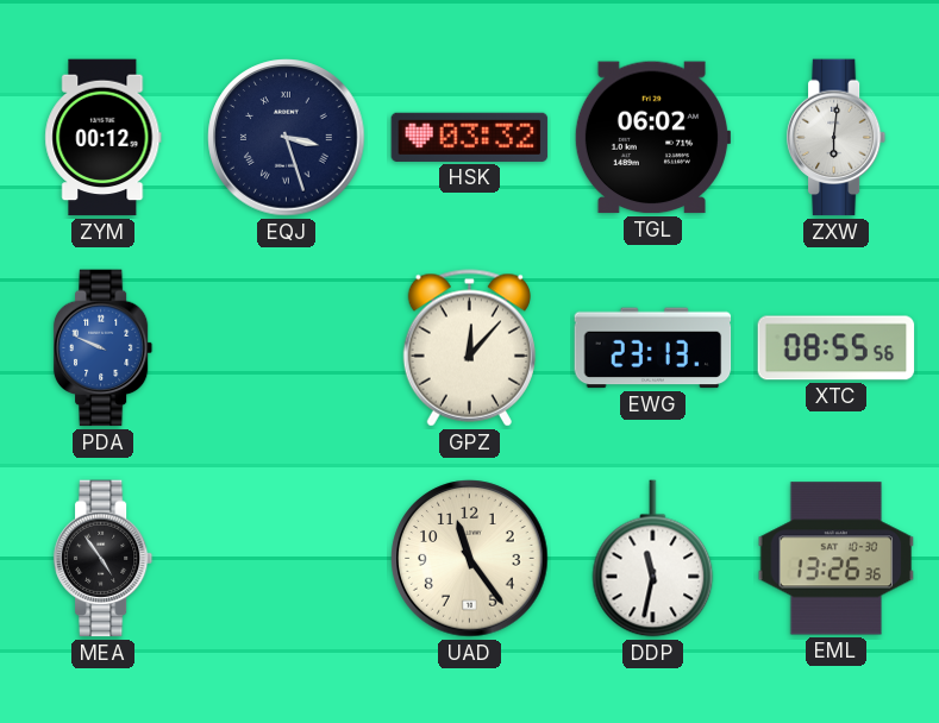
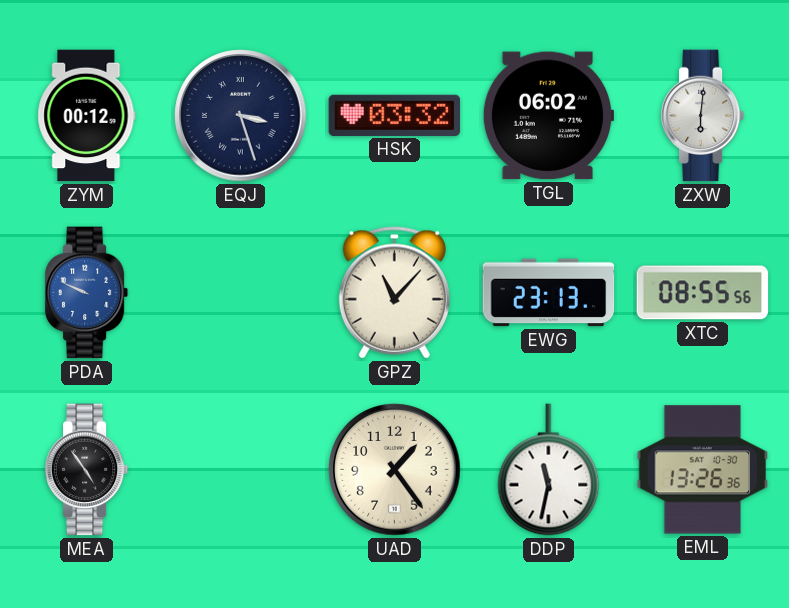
GPZ: 12:07 -> 11:07
UAD: 11:24 -> 1:24
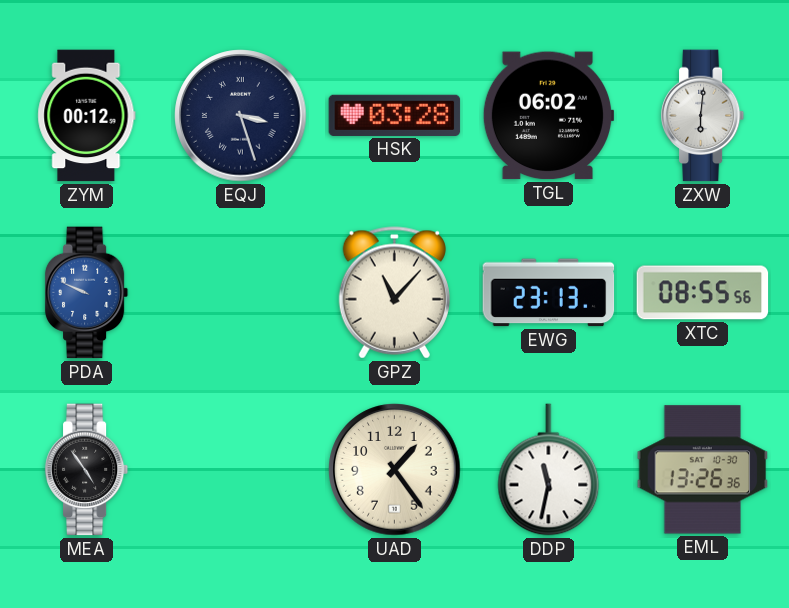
HSK: 03:32 -> 03:28
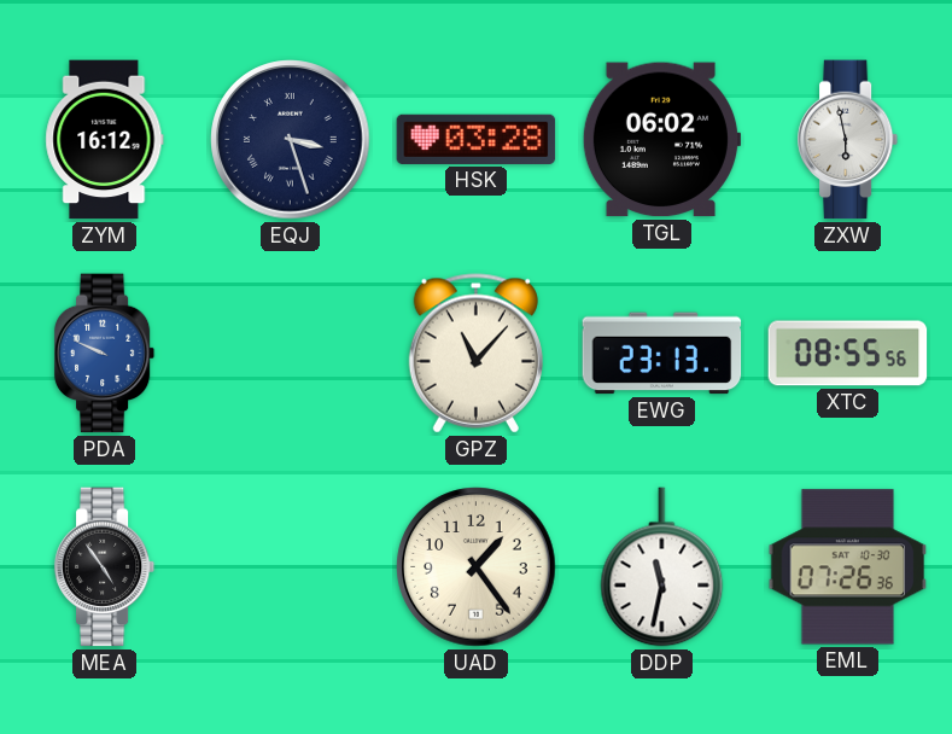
ZYM: 00:12 -> 16:12
ZXW: 6:01 -> 5:58
EML: 13:26 -> 07:26
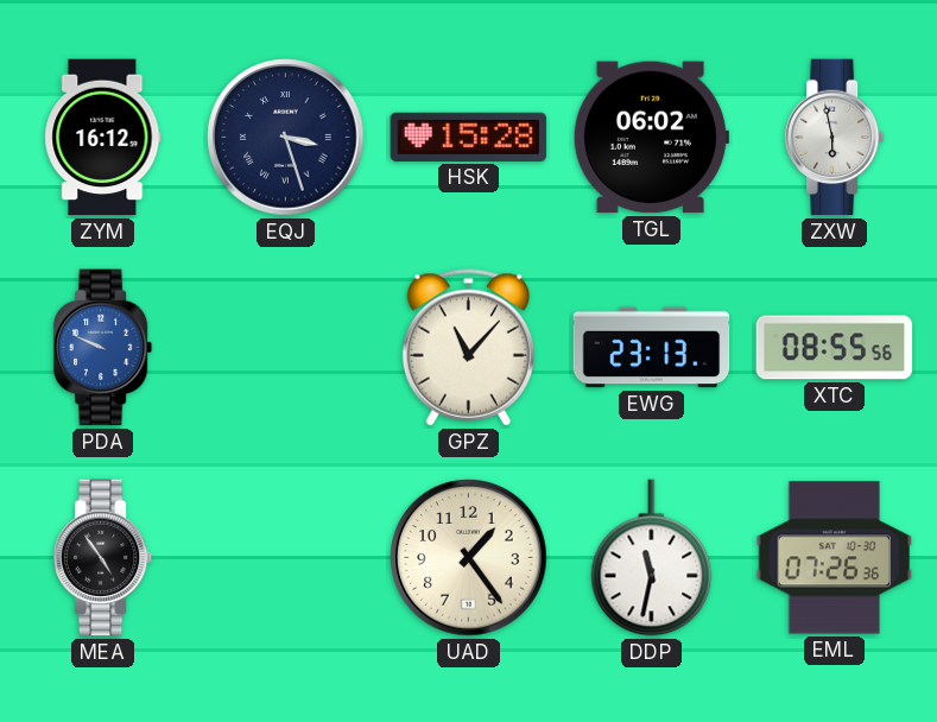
HSK: 03:28 -> 15:28
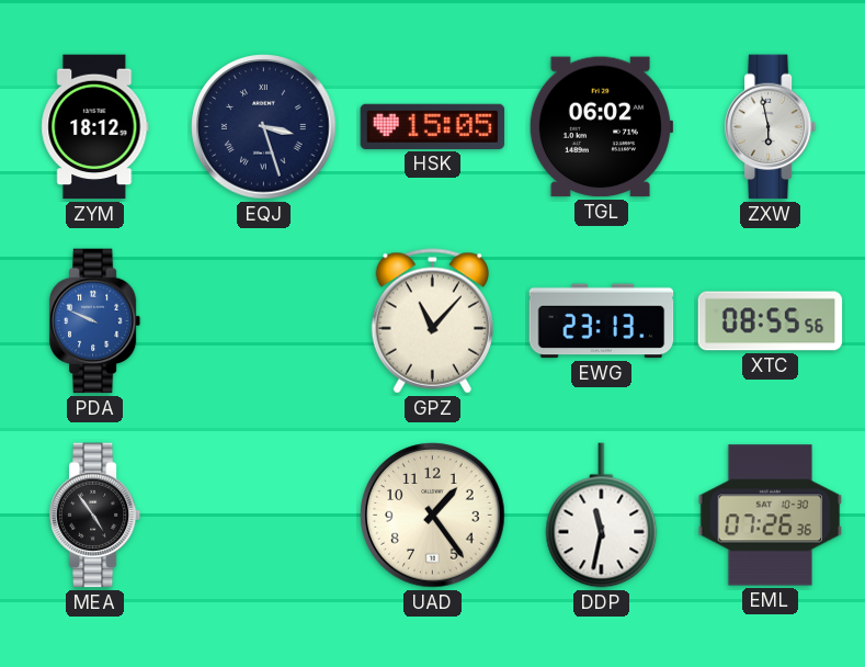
ZYM: 16:12 -> 18:12
HSK: 15:28 -> 15:05
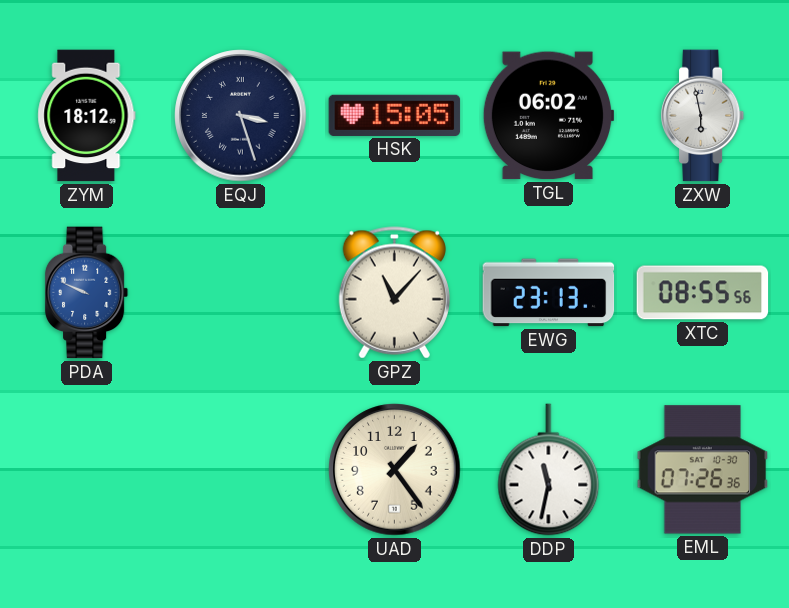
MEA: 4:54 -> none
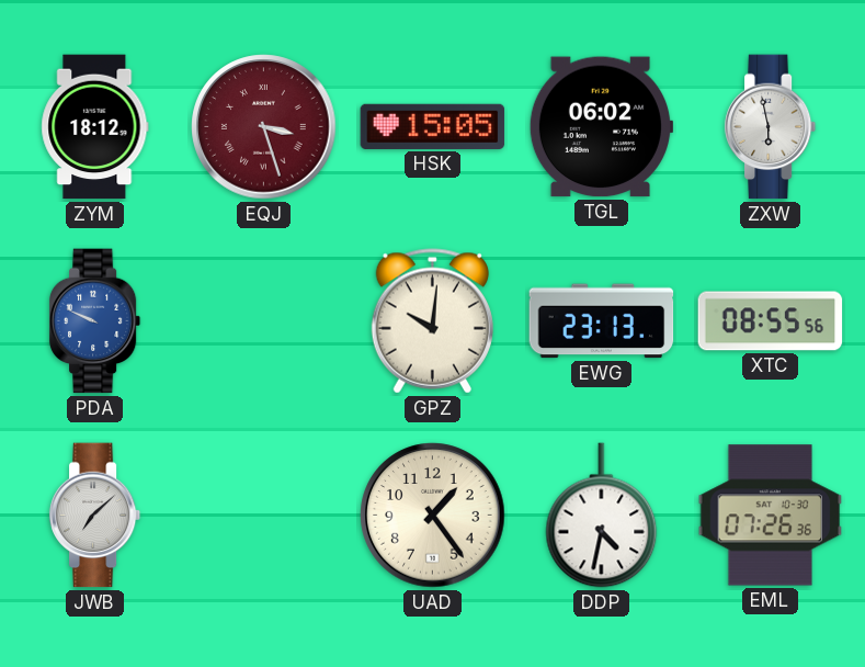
EQJ dial: navy -> burgundy
GPZ: 11:07 -> 10:01
JWB: none -> 7:08
DDP: 11:32 -> 4:32
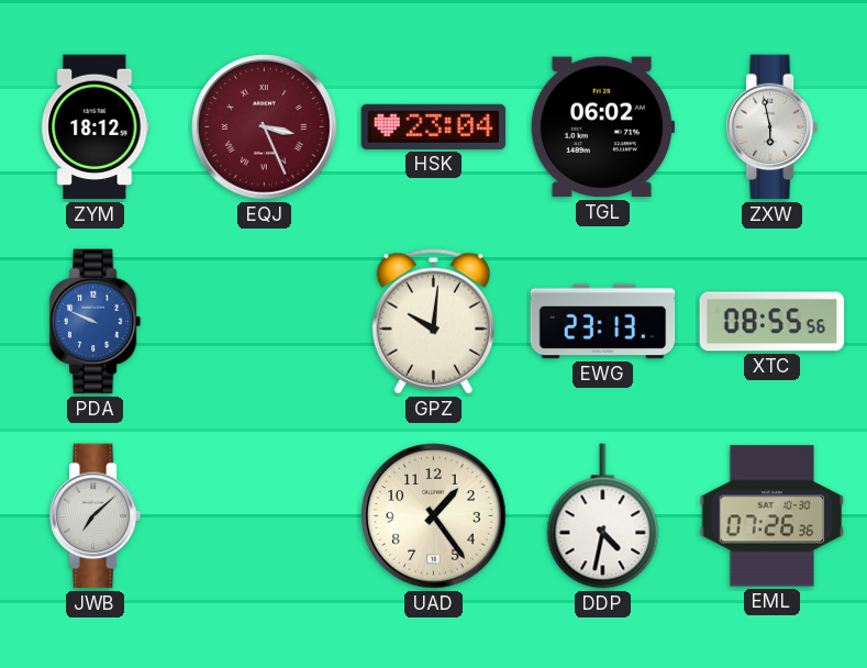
EQJ: 3:27 -> 3:26
HSK: 15:05 -> 23:04
